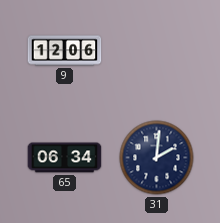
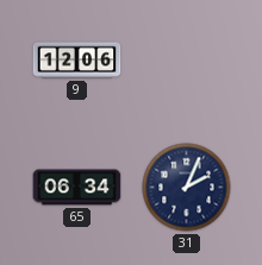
31: 2:01 -> 2:04
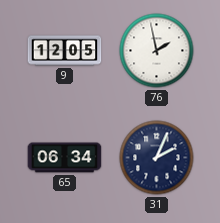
9: 12:06 -> 12:05
76: none -> 1:58
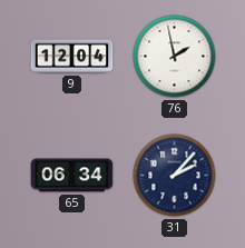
9: 12:05 -> 12:04
31: 2:04 -> 2:07
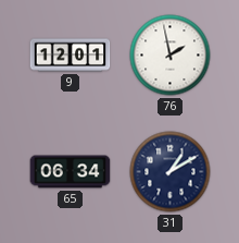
9: 12:04 -> 12:01
31: 2:07 -> 1:10
